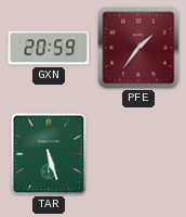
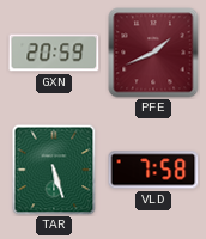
PFE: 1:36 -> 1:41
VLD: none -> 7:58
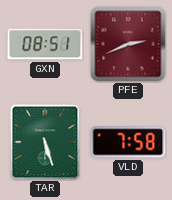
GXN: 20:59 -> 08:51
PFE: 1:41 -> 2:41
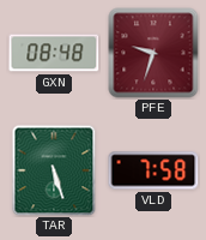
GXN: 08:51 -> 08:48
PFE: 2:41 -> 9:33
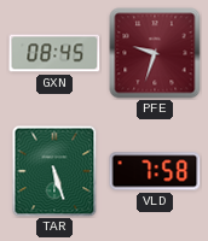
GXN: 08:48 -> 08:45
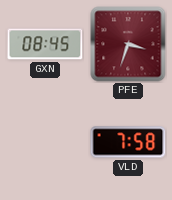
PFE: 9:33 -> 3:33
TAR: 5:27 -> none
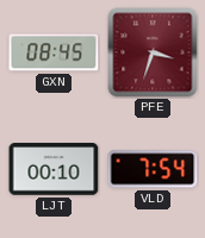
LJT: none -> 00:10
VLD: 7:58 -> 7:54
